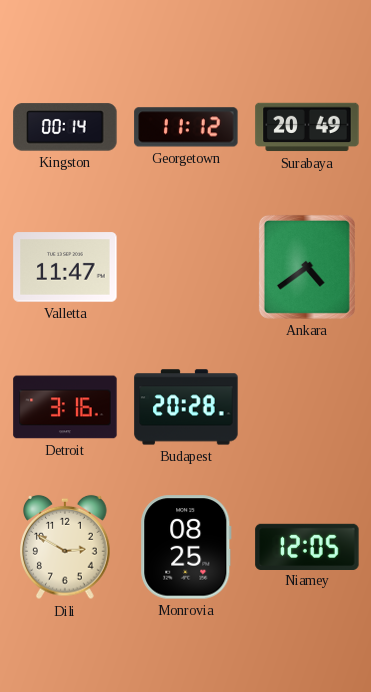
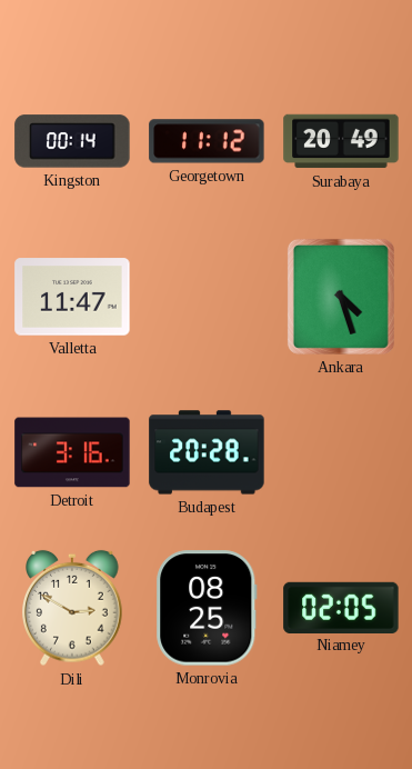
Ankara: 4:39 -> 4:27
Niamey: 12:05 -> 02:05
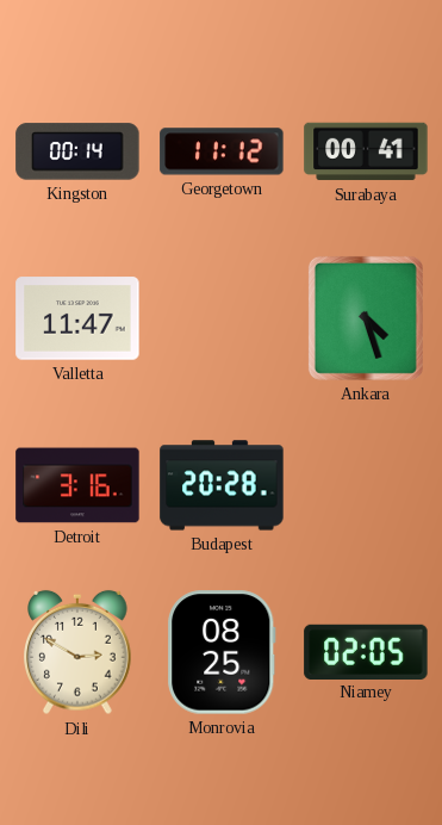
Surabaya: 20:49 -> 00:41
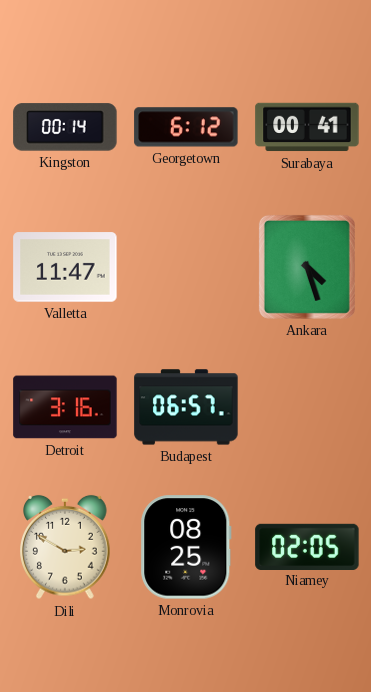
Georgetown: 11:12 -> 6:12
Budapest: 20:28 -> 06:57
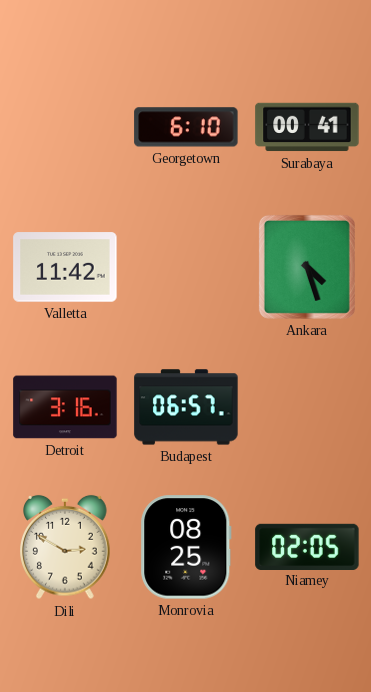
Kingston: 00:14 -> none
Georgetown: 6:12 -> 6:10
Valletta: 11:47 -> 11:42
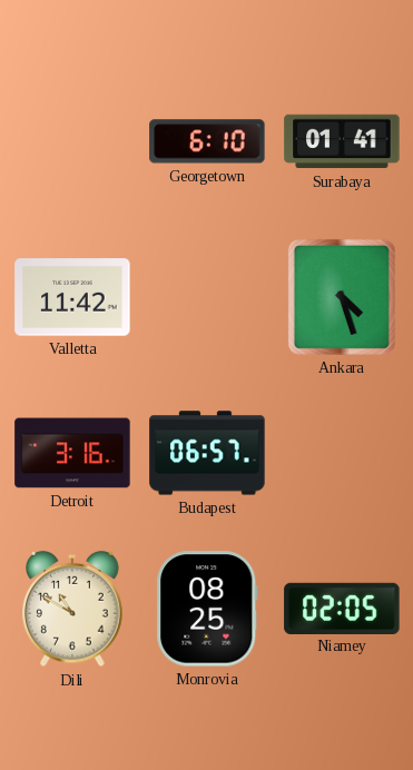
Surabaya: 00:41 -> 01:41
Dili: 2:50 -> 10:50
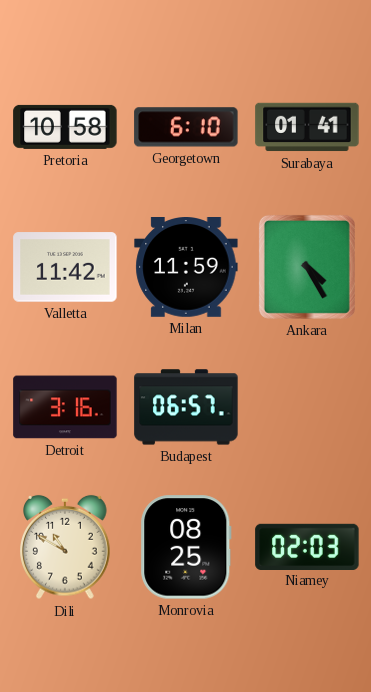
Pretoria: none -> 10:58
Milan: none -> 11:59
Ankara: 4:27 -> 4:25
Niamey: 02:05 -> 02:03
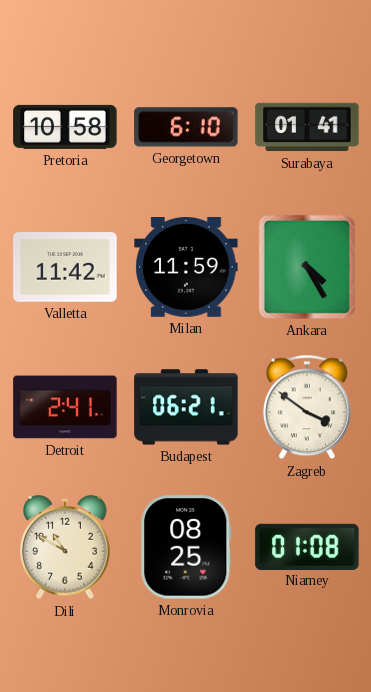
Detroit: 3:16 -> 2:41
Budapest: 06:57 -> 06:21
Zagreb: none -> 3:51
Niamey: 02:03 -> 01:08
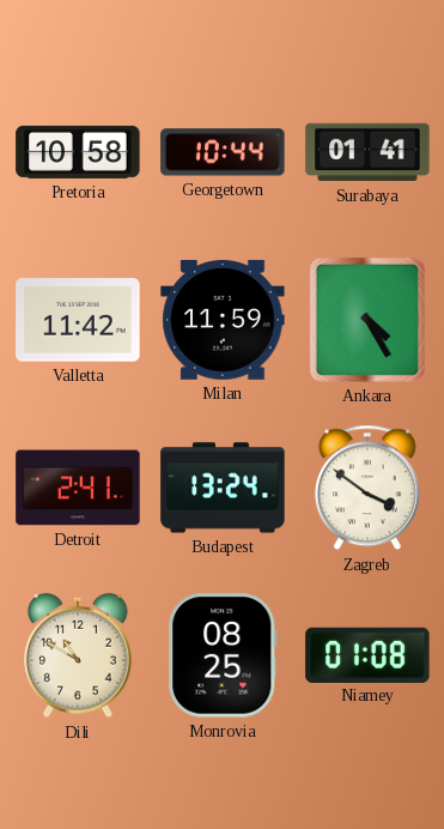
Georgetown: 6:10 -> 10:44
Budapest: 06:21 -> 13:24
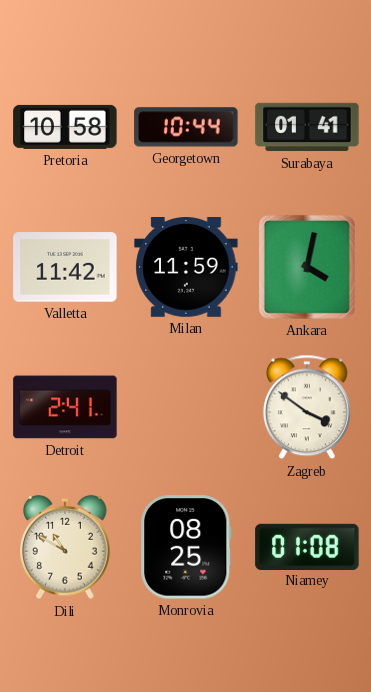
Ankara: 4:25 -> 4:02
Budapest: 13:24 -> none
